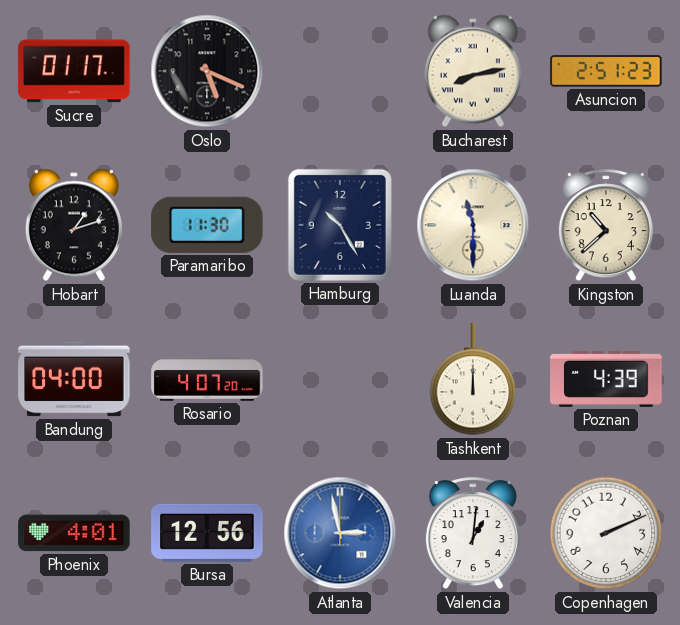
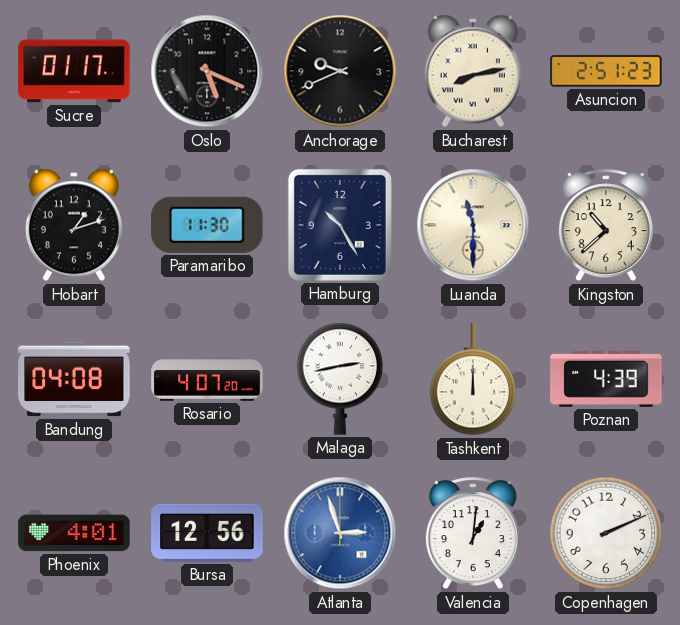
Anchorage: none -> 9:41
Bandung: 04:00 -> 04:08
Malaga: none -> 2:43
Atlanta: 2:58 -> 2:57
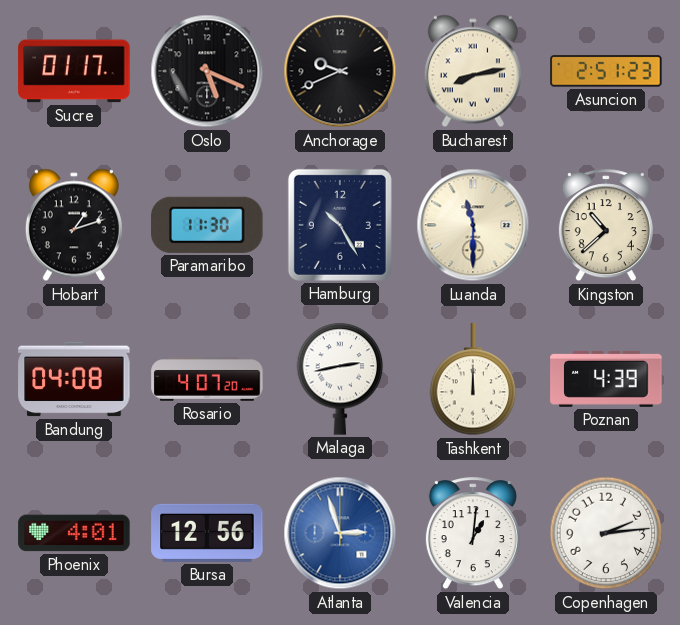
Copenhagen: 2:11 -> 2:14
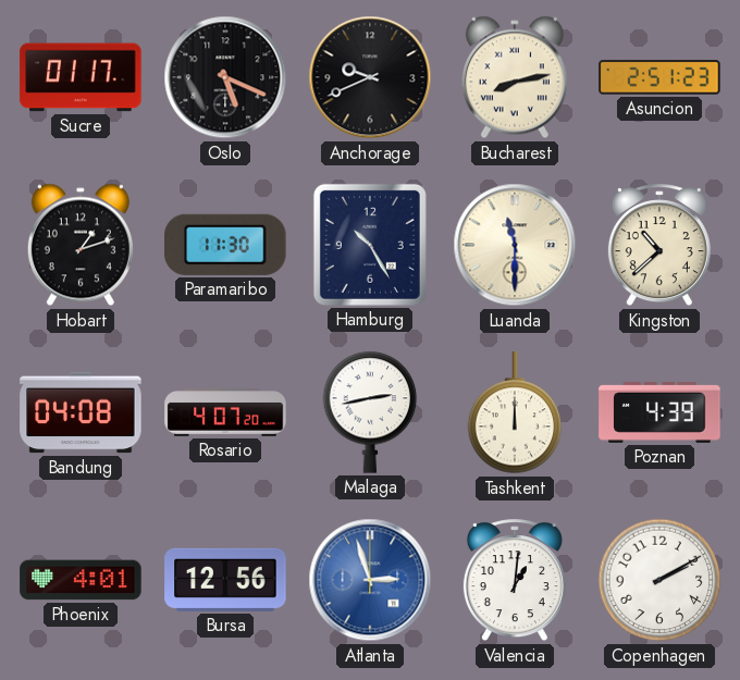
Copenhagen: 2:14 -> 2:10
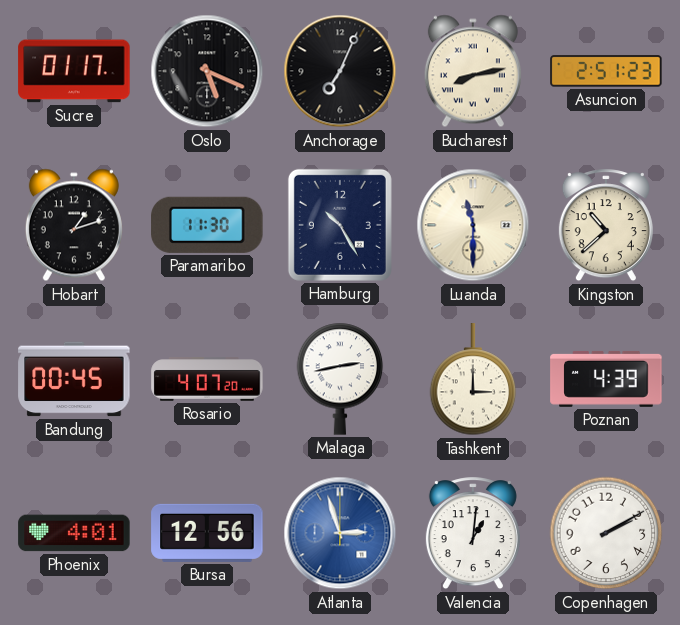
Anchorage: 9:41 -> 7:04
Bandung: 04:08 -> 00:45
Tashkent: 12:00 -> 3:00
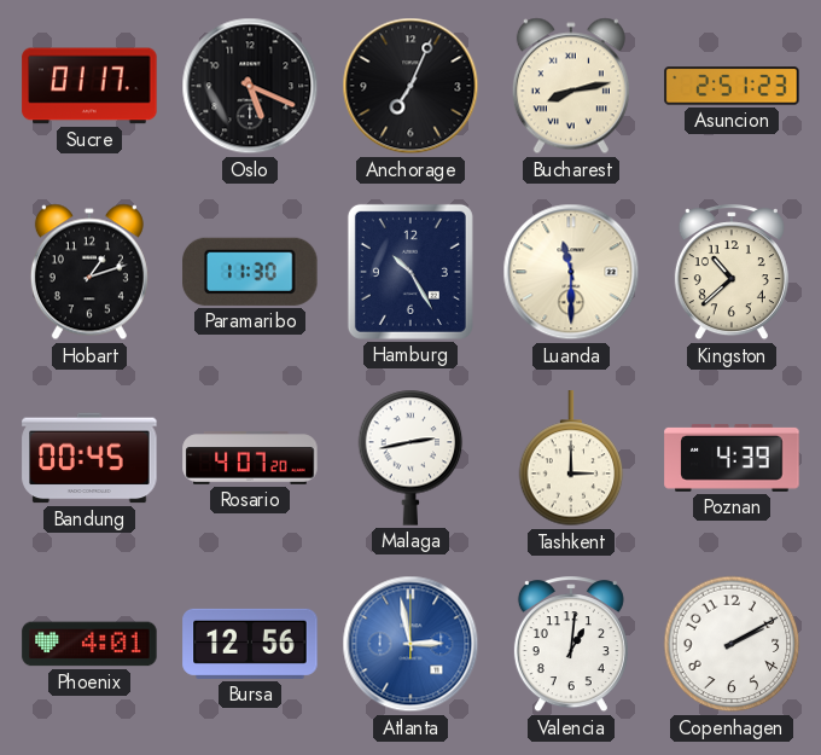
Atlanta: 2:57 -> 2:58
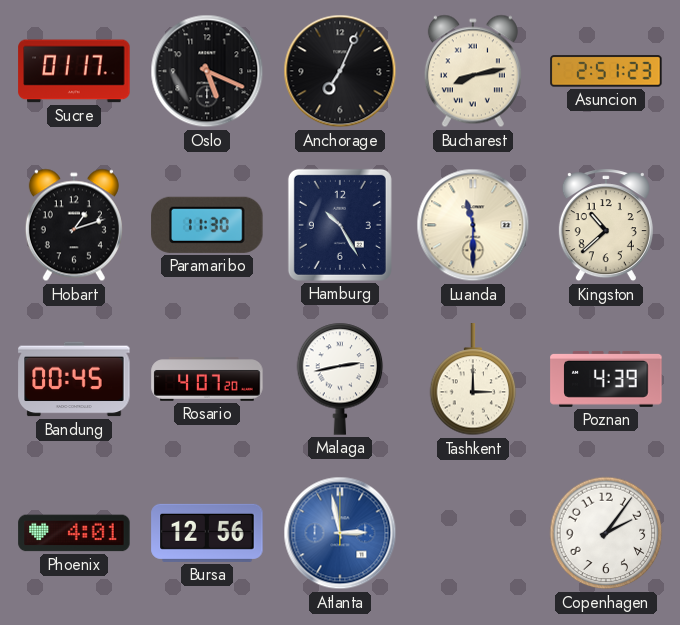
Valencia: 1:01 -> none
Copenhagen: 2:10 -> 2:06
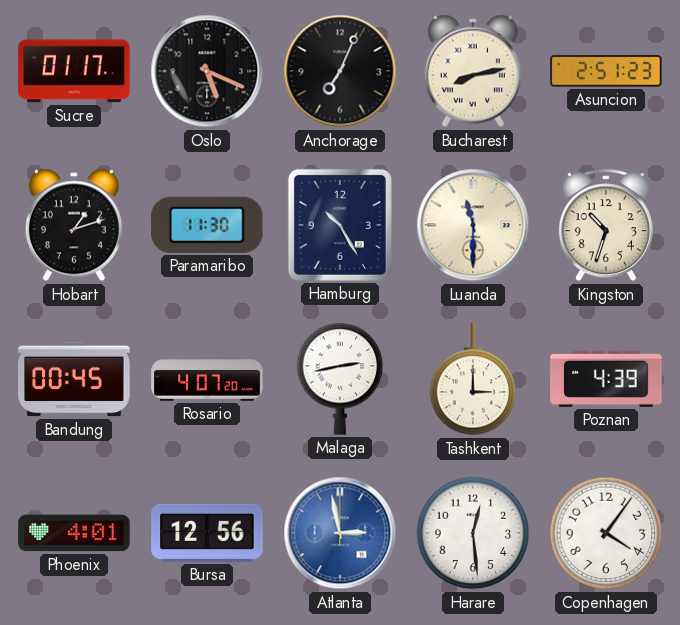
Kingston: 10:38 -> 10:33
Harare: none -> 12:29
Copenhagen: 2:06 -> 4:06
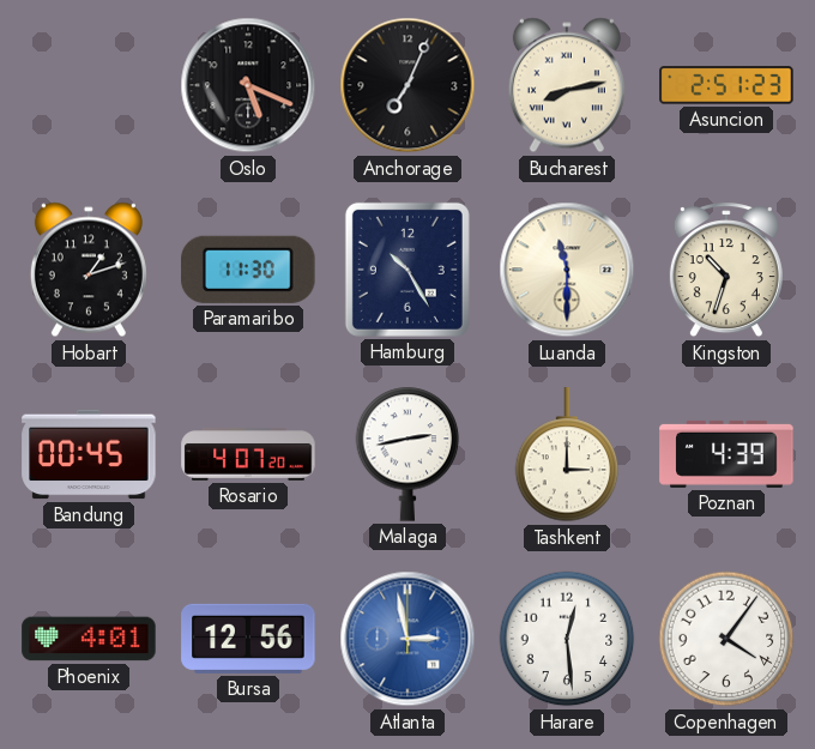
Sucre: 01:17 -> none
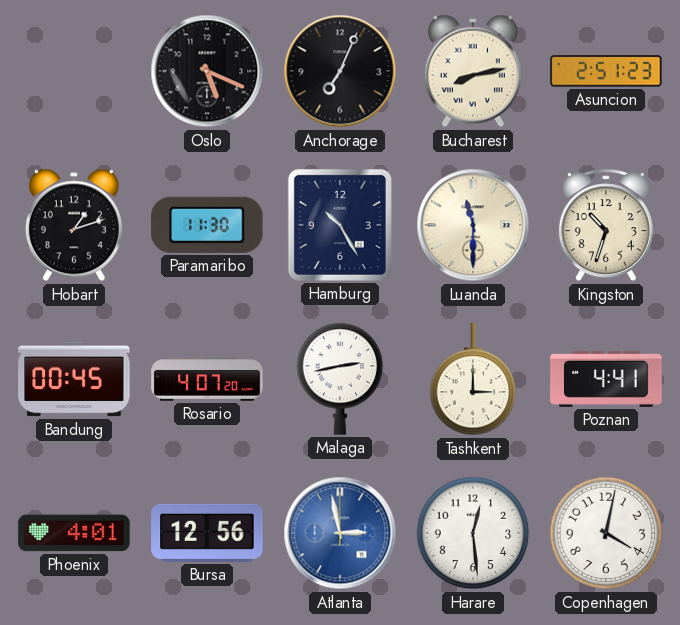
Poznan: 4:39 -> 4:41
Copenhagen: 4:06 -> 4:02
